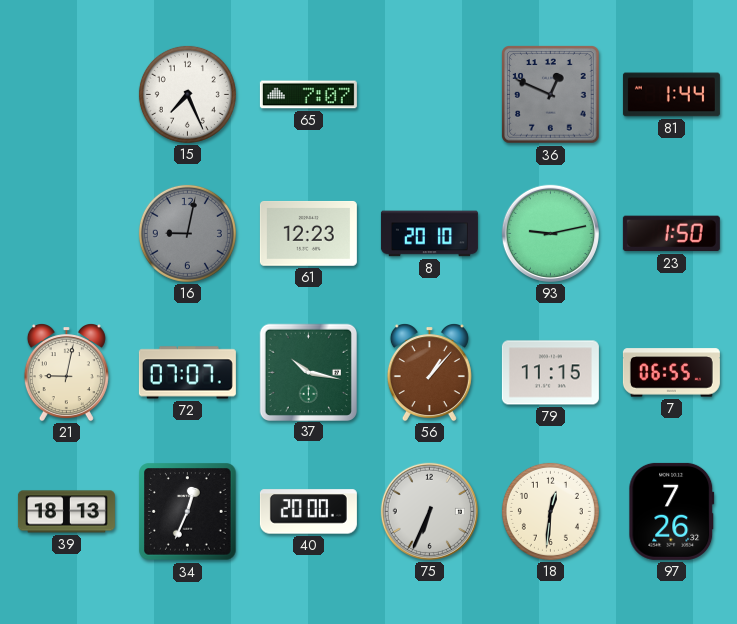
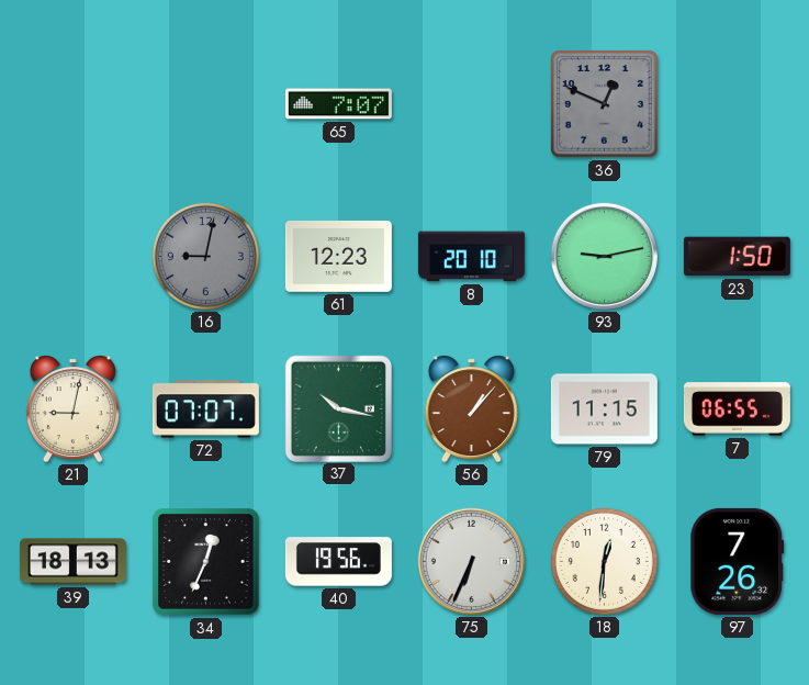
15: 7:26 -> none
81: 1:44 -> none
40: 20:00 -> 19:56
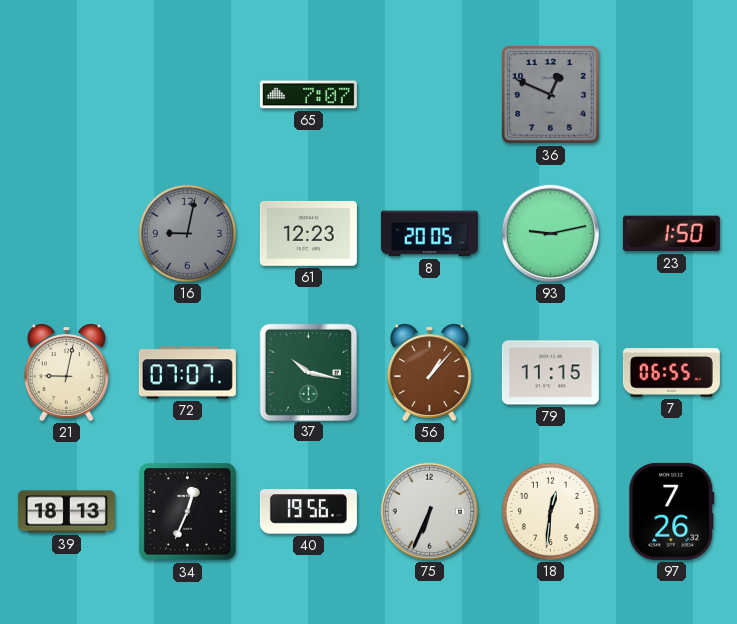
8: 20:10 -> 20:05
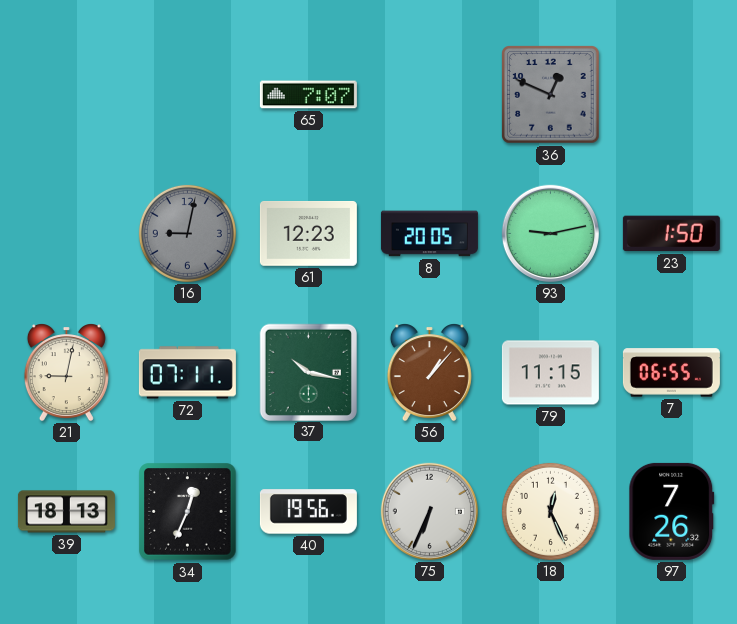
72: 07:07 -> 07:11
18: 12:31 -> 12:26
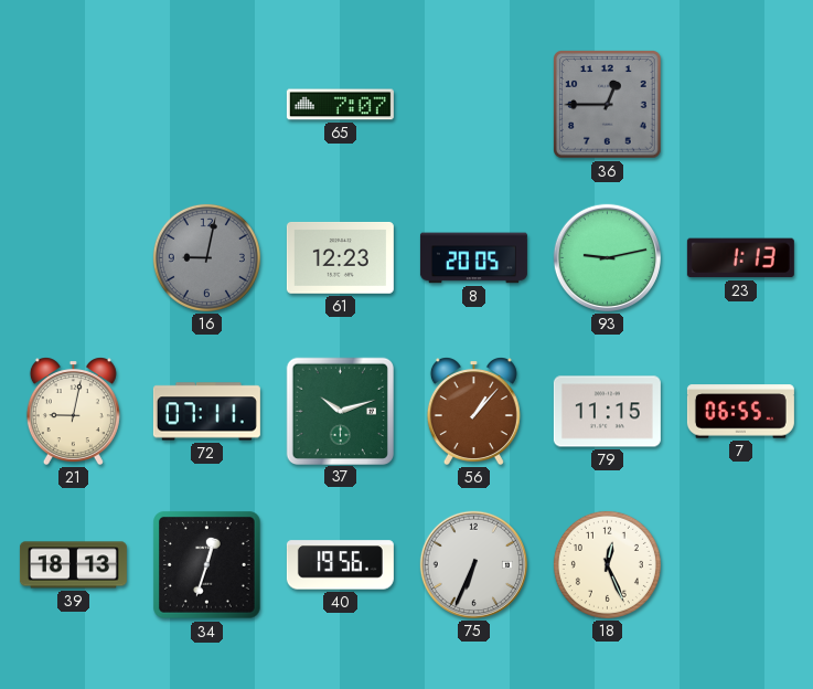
36: 12:49 -> 12:45
23: 1:50 -> 1:13
37: 10:17 -> 10:12
34: 12:34 -> 12:33
97: 7:26 -> none
